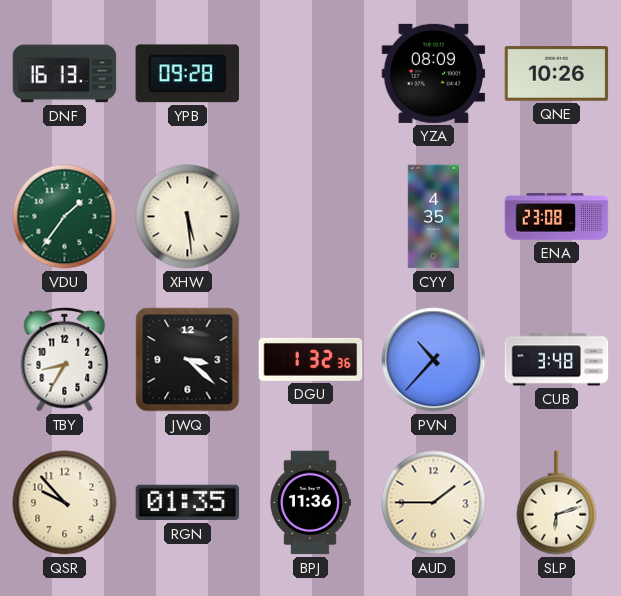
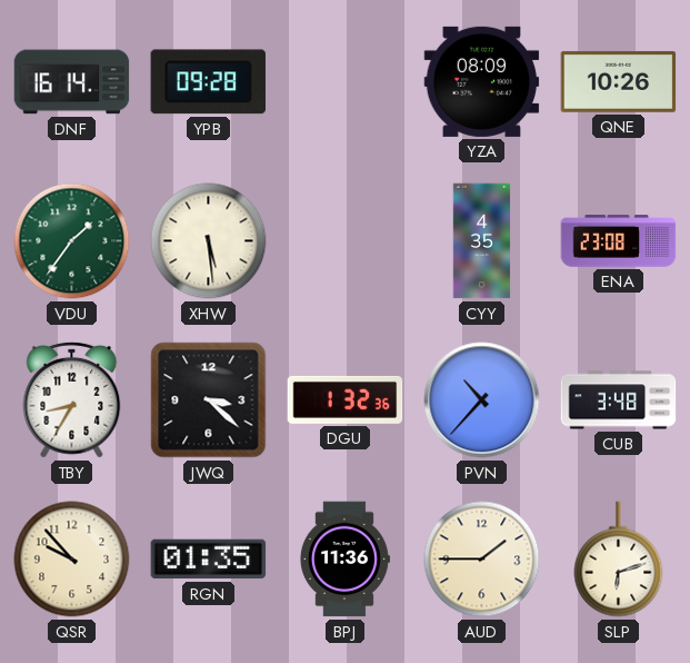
DNF: 16:13 -> 16:14
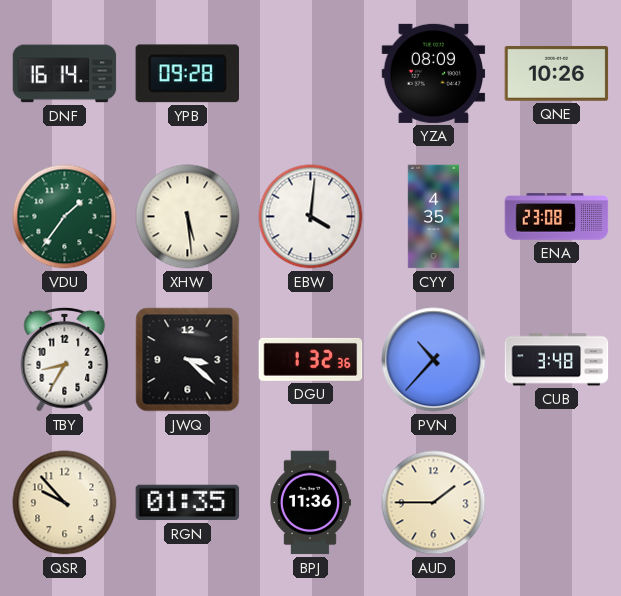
EBW: none -> 4:01
SLP: 6:12 -> none
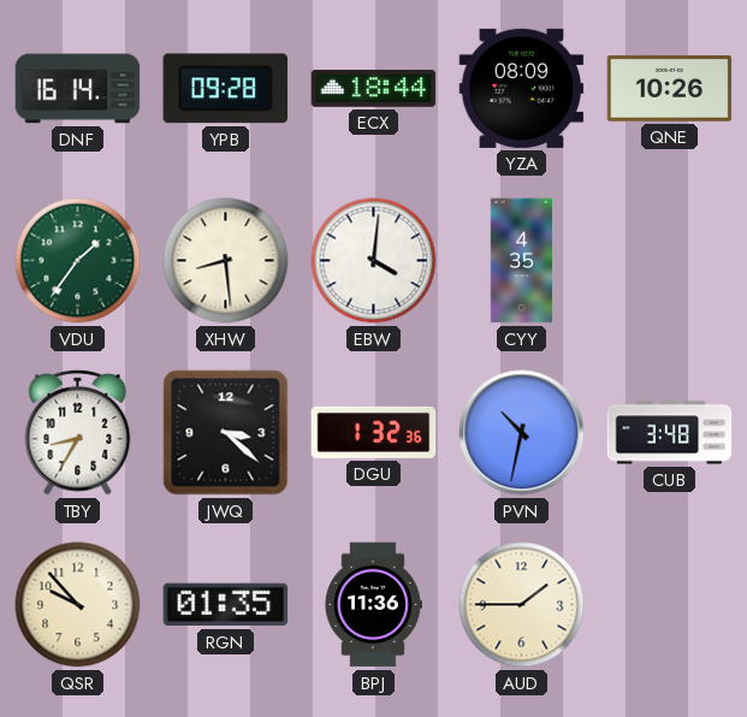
ECX: none -> 18:44
XHW: 5:29 -> 8:29
ENA: 23:08 -> none
PVN: 10:37 -> 10:32
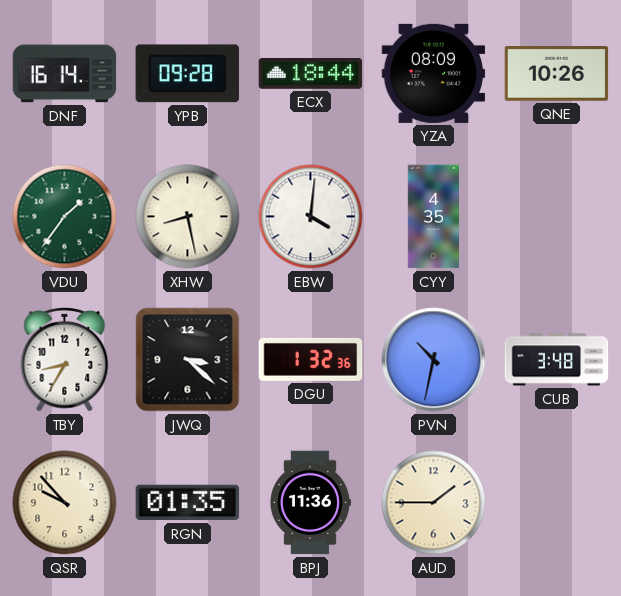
XHW: 8:29 -> 8:28
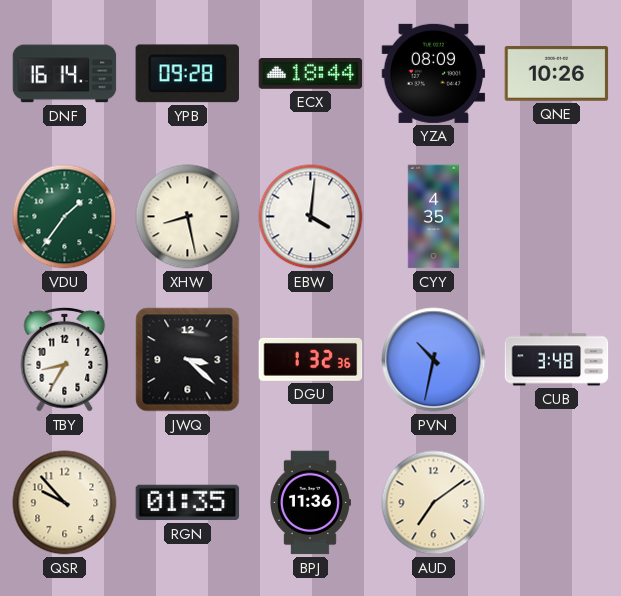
AUD: 1:45 -> 7:09
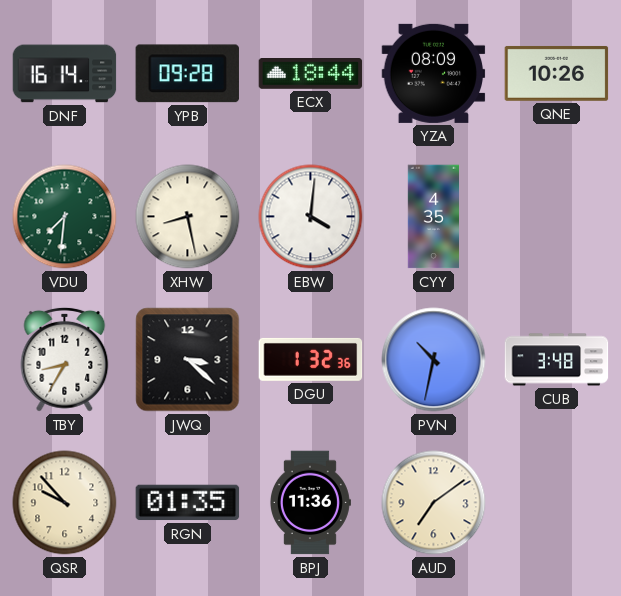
VDU: 1:36 -> 7:31
